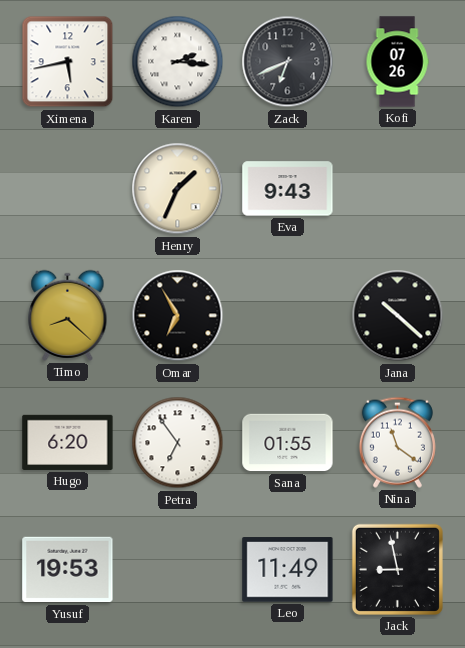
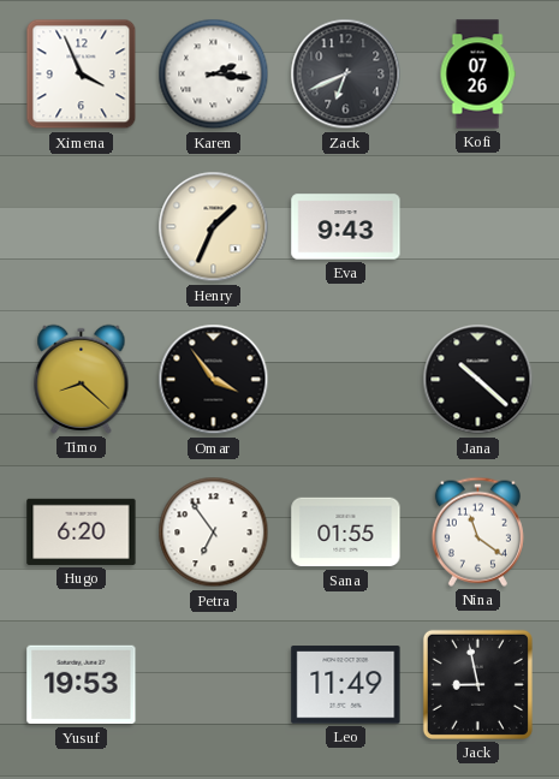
Ximena: 5:43 -> 3:56
Omar: 6:55 -> 3:54
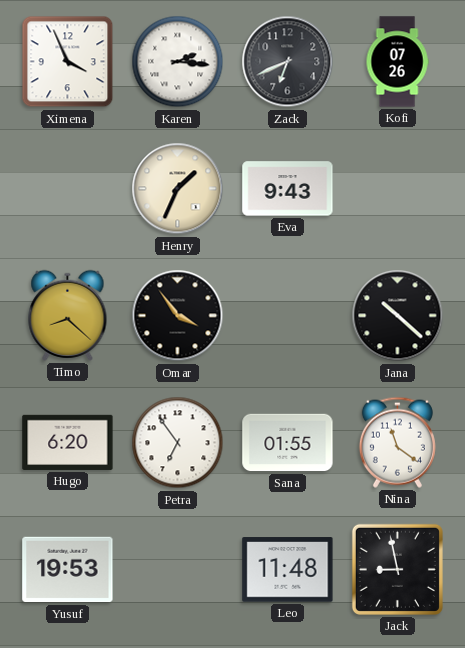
Leo: 11:49 -> 11:48
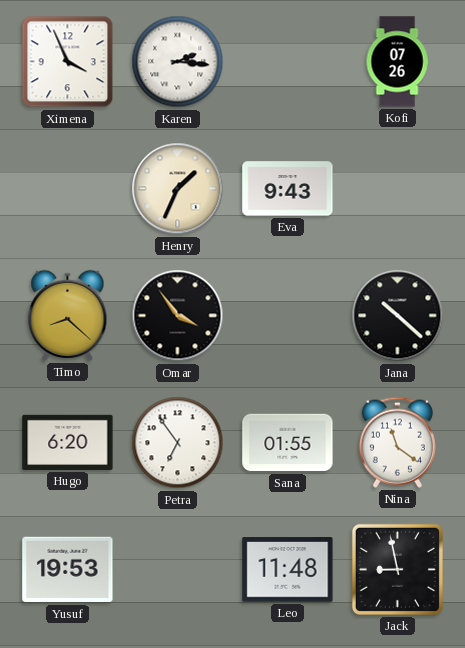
Zack: 6:41 -> none
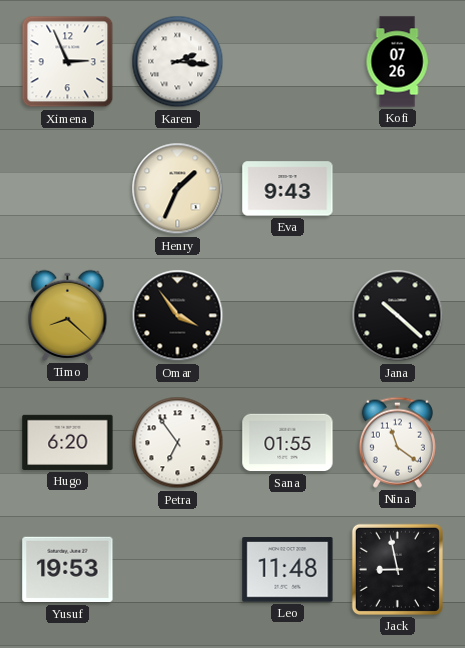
Ximena: 3:56 -> 2:56
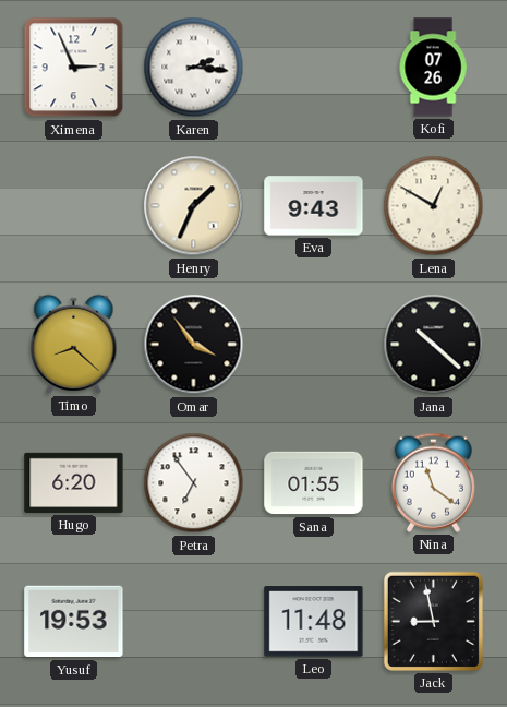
Lena: none -> 12:50
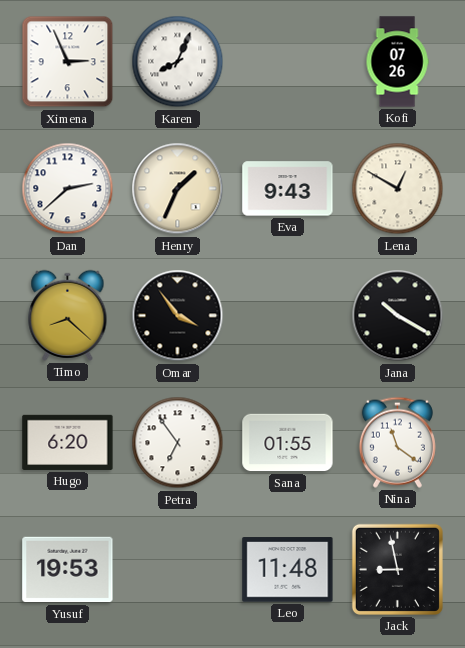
Karen: 2:16 -> 8:04
Dan: none -> 2:38
Jana: 10:22 -> 10:20
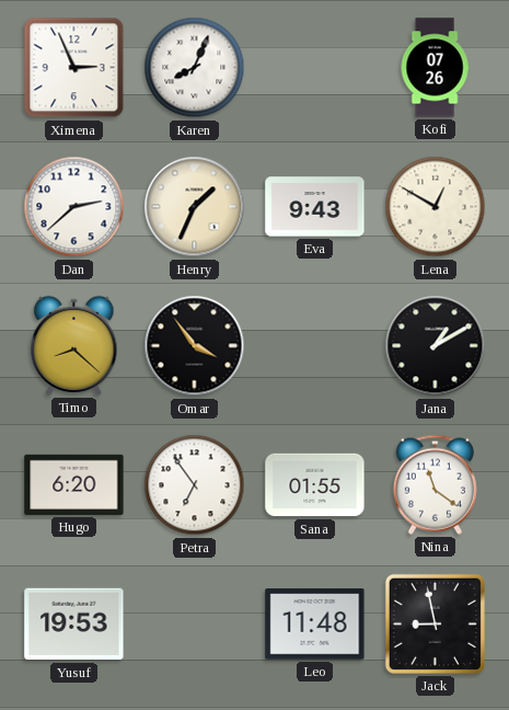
Jana: 10:20 -> 1:10
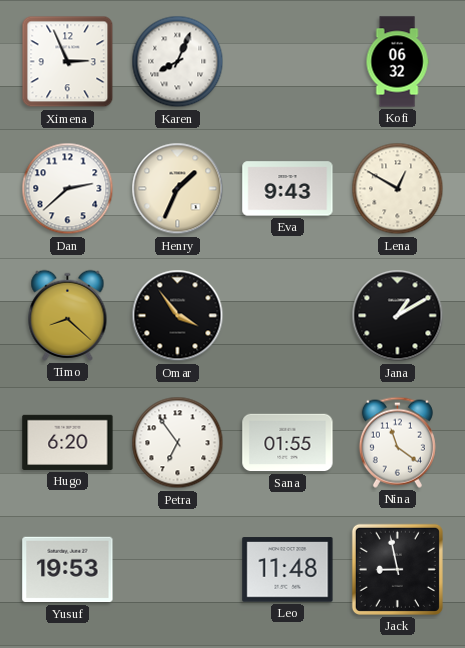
Kofi: 07:26 -> 06:32
